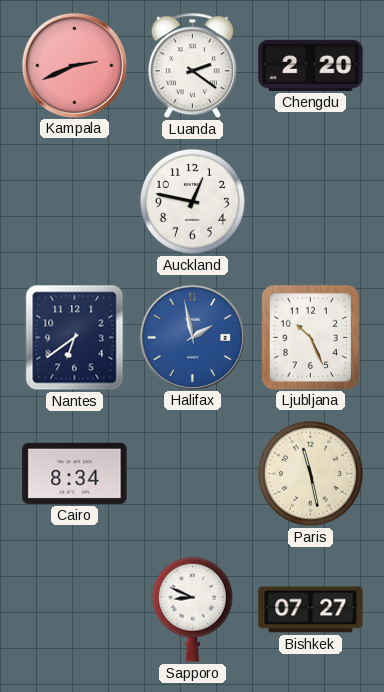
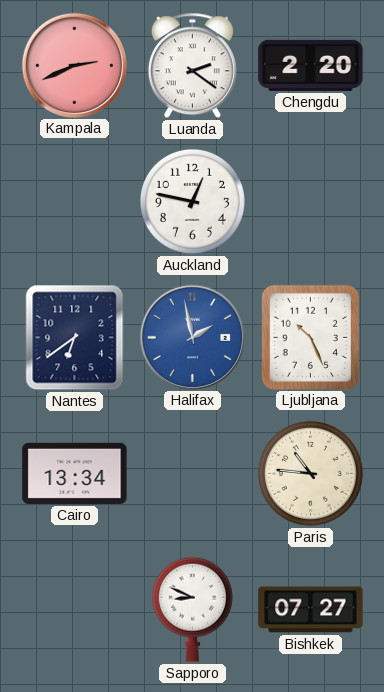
Cairo: 8:34 -> 13:34
Paris: 11:28 -> 10:46
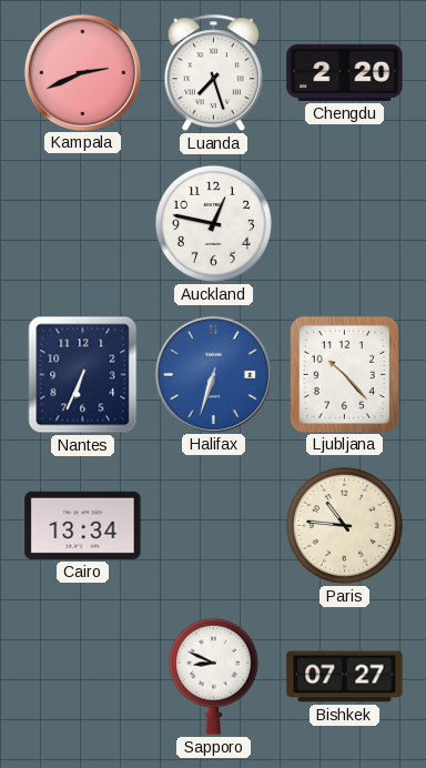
Luanda: 2:21 -> 7:27
Nantes: 6:39 -> 6:34
Halifax: 1:58 -> 6:33
Ljubljana: 10:26 -> 10:23
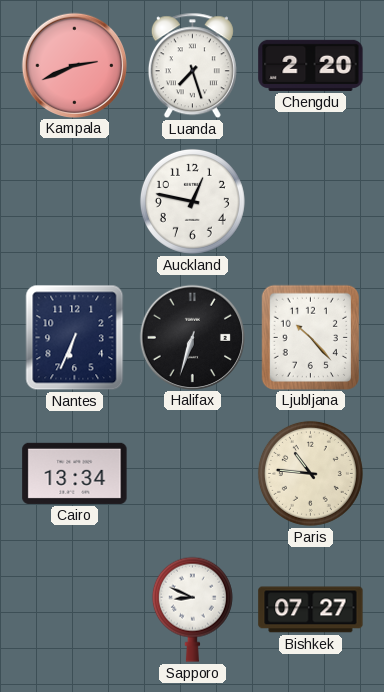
Halifax dial: blue -> black
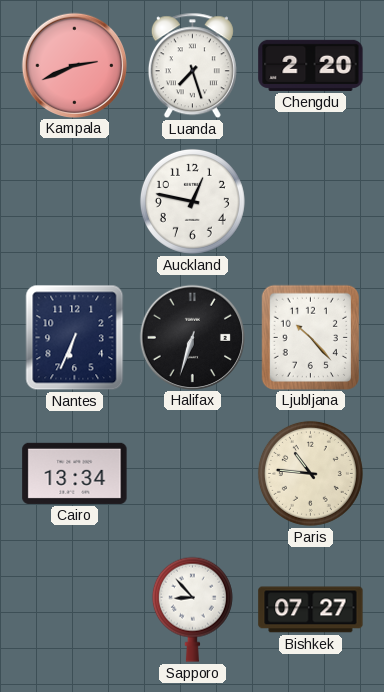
Sapporo: 8:49 -> 8:53
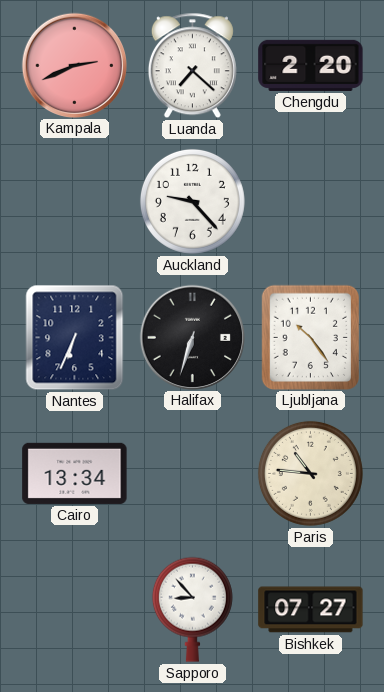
Luanda: 7:27 -> 7:22
Auckland: 12:47 -> 9:23
Ljubljana: 10:23 -> 10:24
